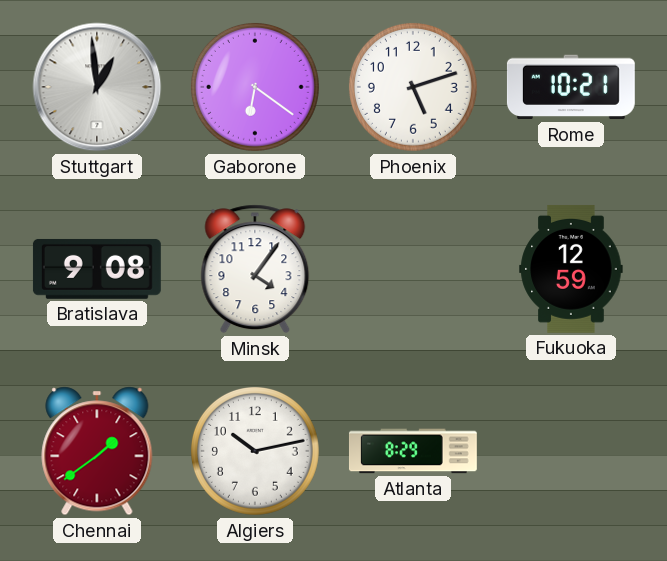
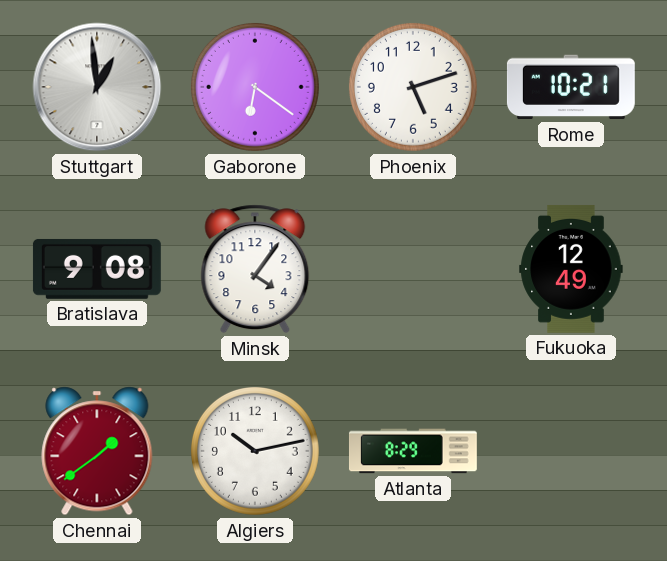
Fukuoka: 12:59 -> 12:49
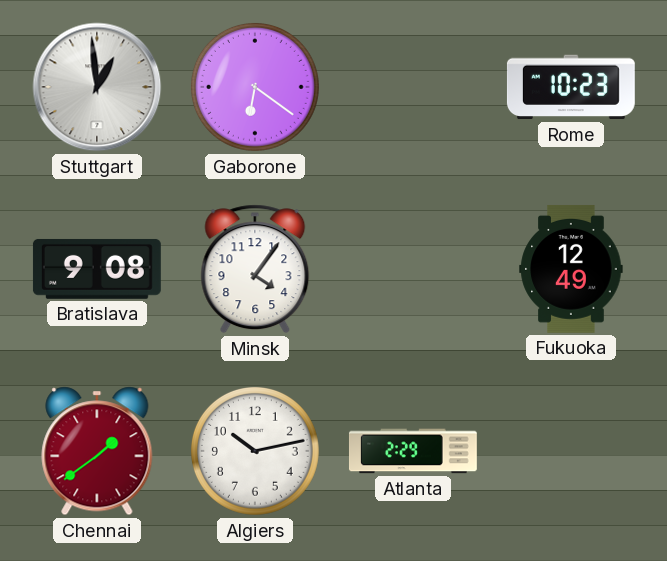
Phoenix: 5:12 -> none
Rome: 10:21 -> 10:23
Atlanta: 8:29 -> 2:29
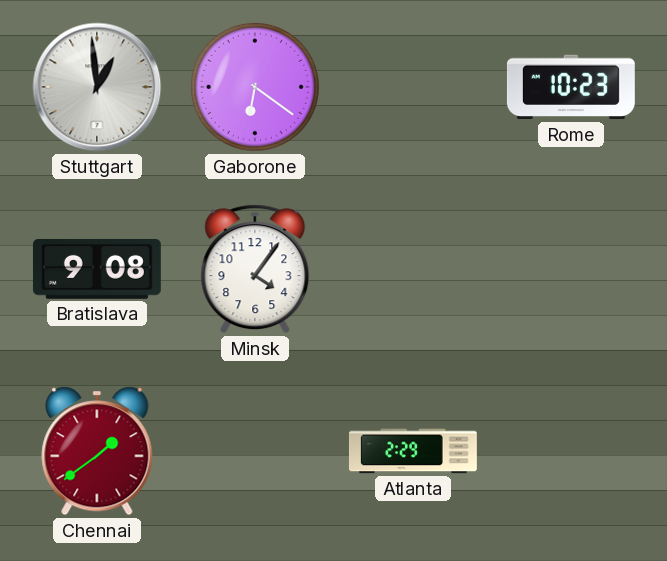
Fukuoka: 12:49 -> none
Algiers: 10:13 -> none
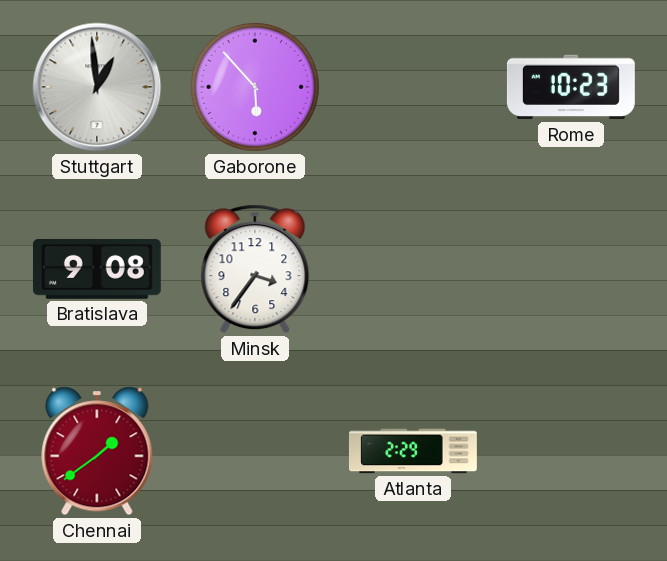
Gaborone: 6:21 -> 5:53
Minsk: 4:06 -> 3:36
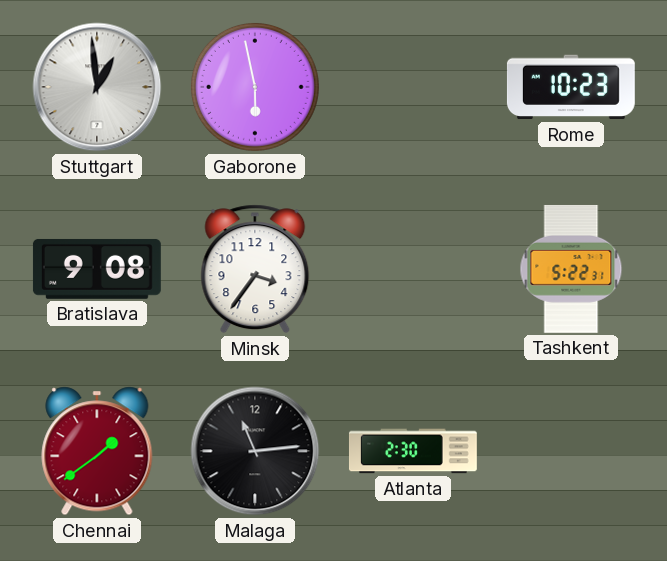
Gaborone: 5:53 -> 5:58
Tashkent: none -> 5:22
Malaga: none -> 11:14
Atlanta: 2:29 -> 2:30
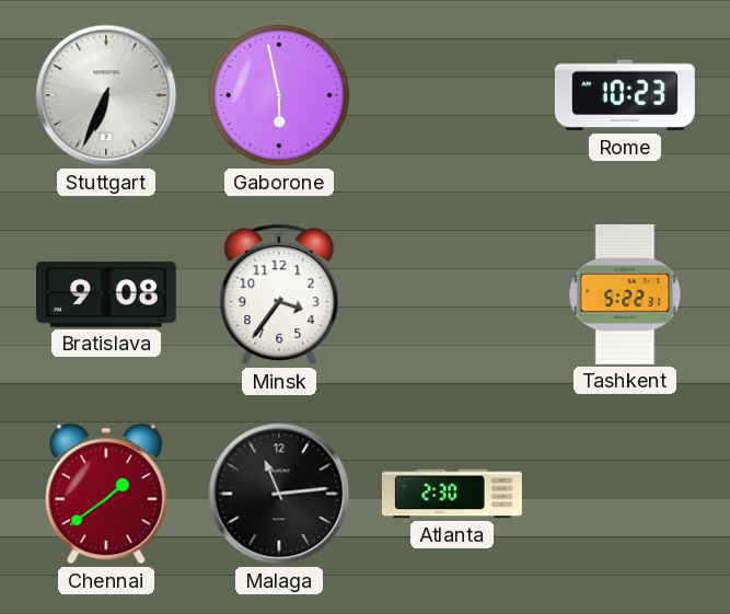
Stuttgart: 12:59 -> 6:34
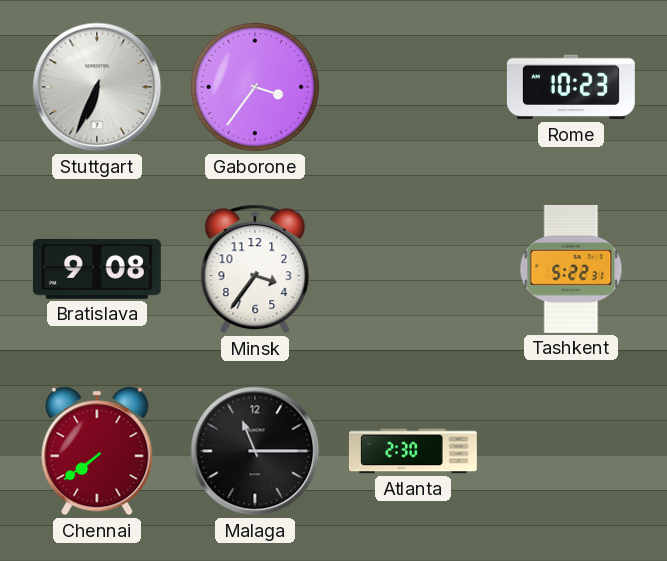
Gaborone: 5:58 -> 3:36
Chennai: 1:39 -> 7:39
Malaga: 11:14 -> 11:15
